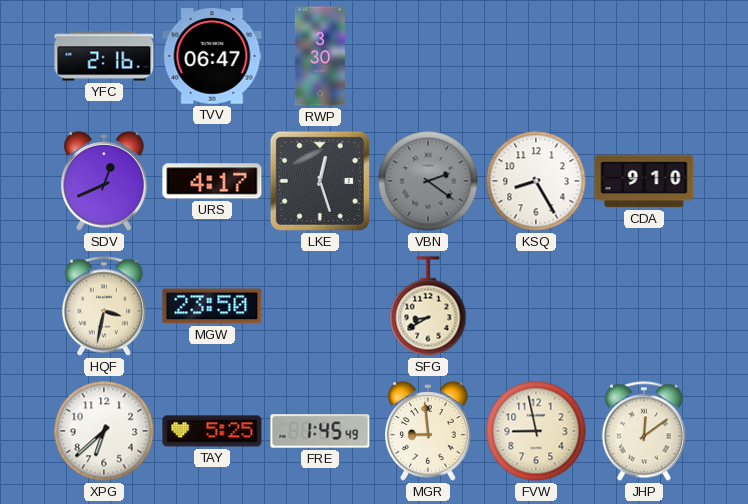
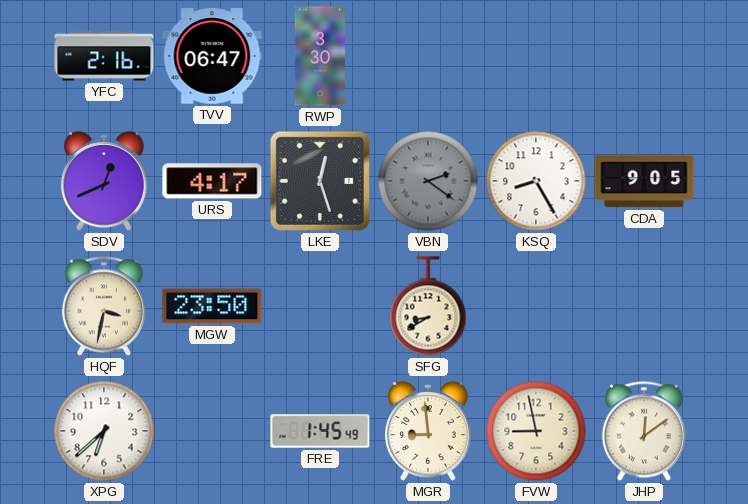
CDA: 9:10 -> 9:05
TAY: 5:25 -> none
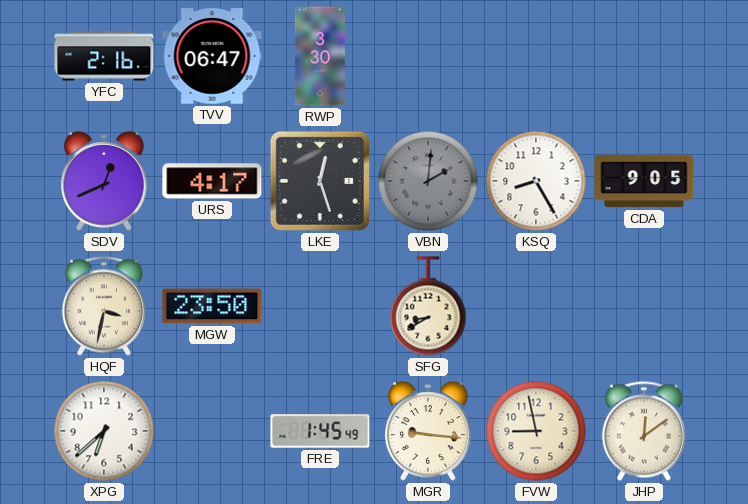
VBN: 2:21 -> 2:01
MGR: 8:59 -> 9:16
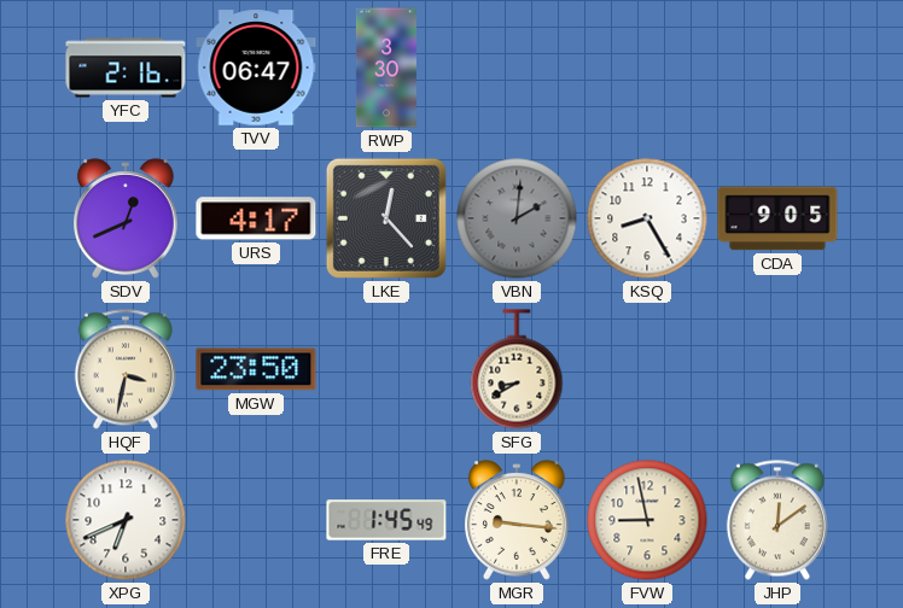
LKE: 12:27 -> 12:23
XPG: 6:38 -> 6:41
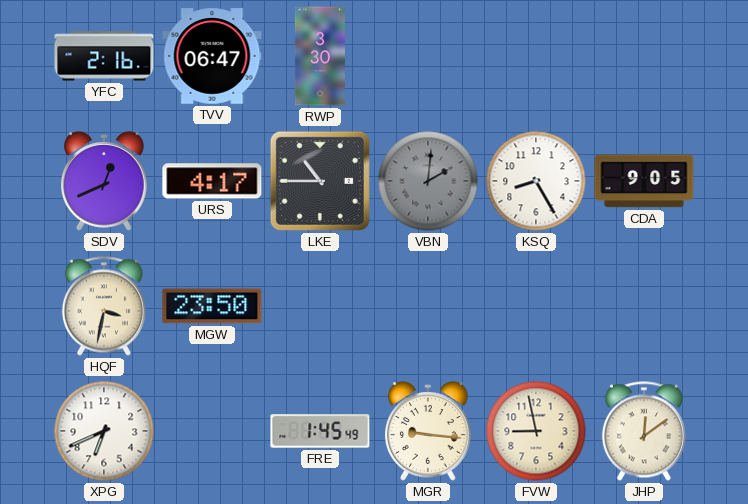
LKE: 12:23 -> 10:45
SFG: 8:40 -> none
